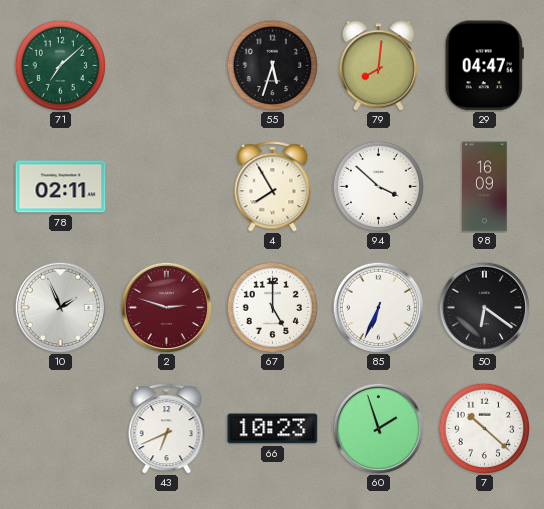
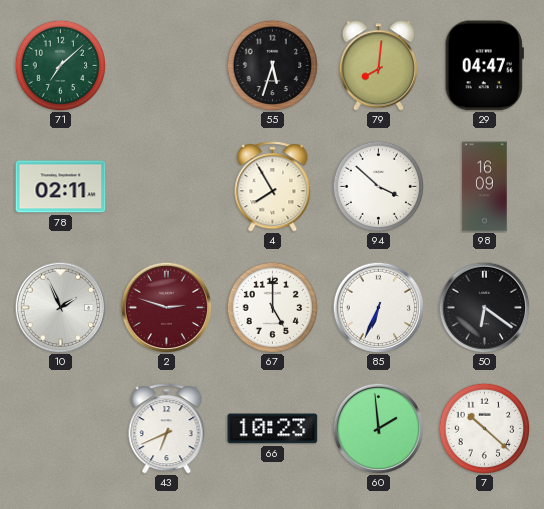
60: 1:57 -> 1:59
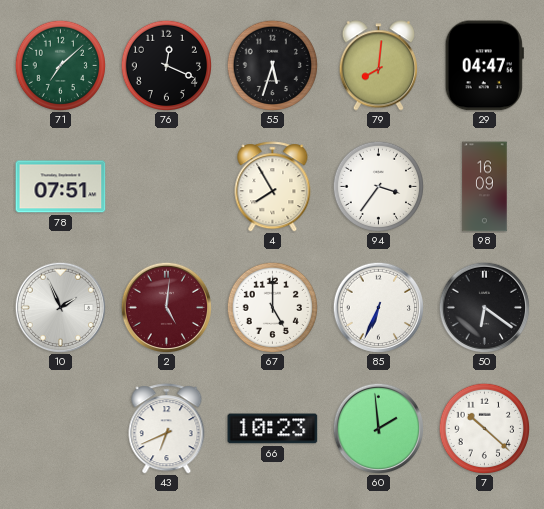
76: none -> 12:19
78: 02:11 -> 07:51
94: 3:52 -> 3:36
2: 2:48 -> 5:01
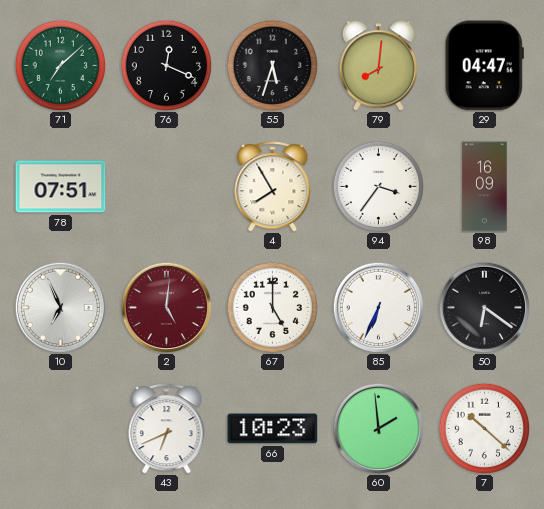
10: 1:56 -> 6:56
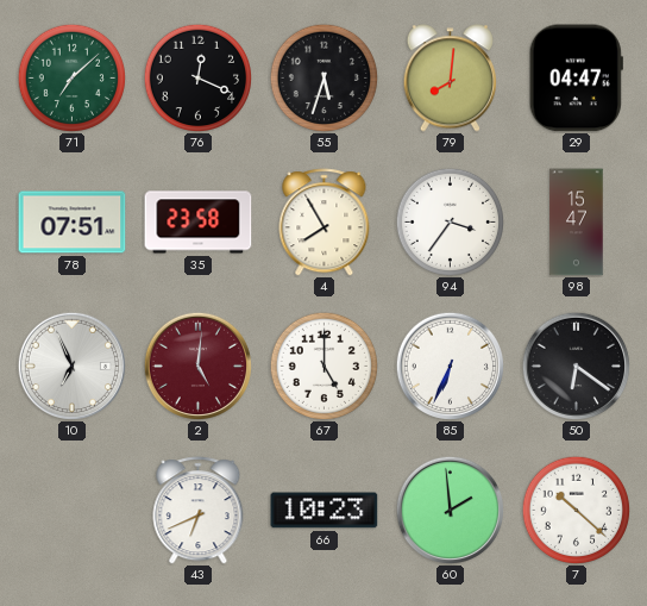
35: none -> 23:58
98: 16:09 -> 15:47
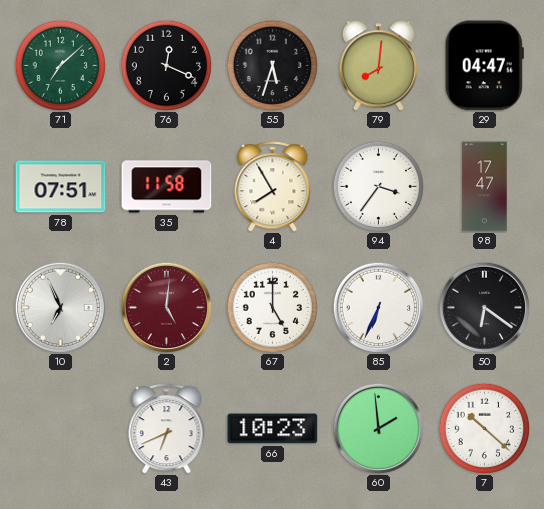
35: 23:58 -> 11:58
98: 15:47 -> 17:47
